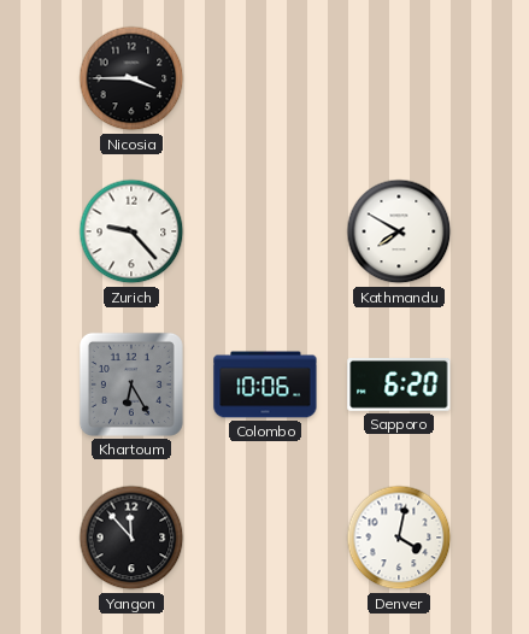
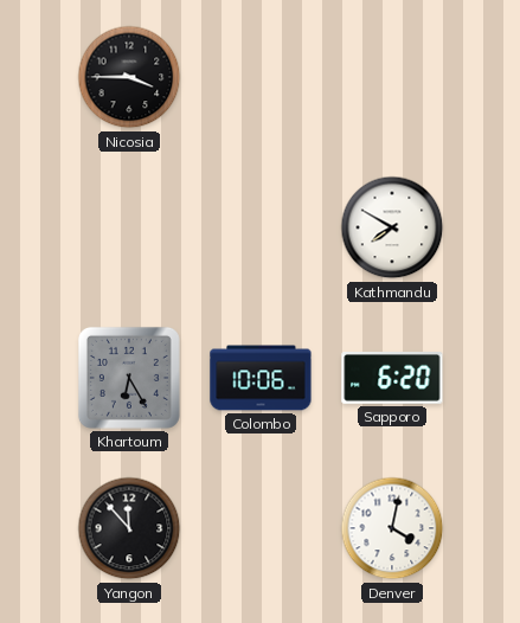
Zurich: 9:23 -> none
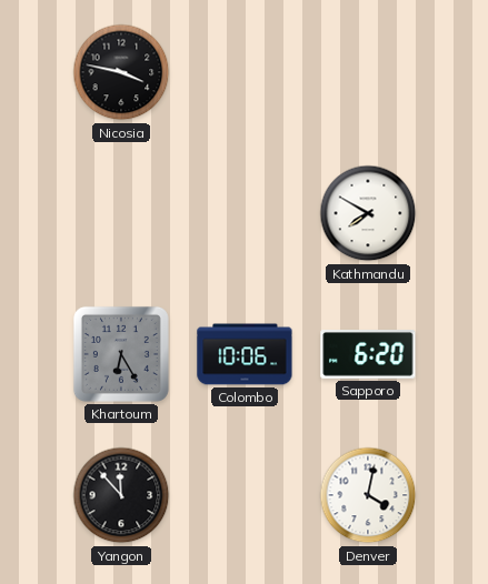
Nicosia: 3:45 -> 3:47
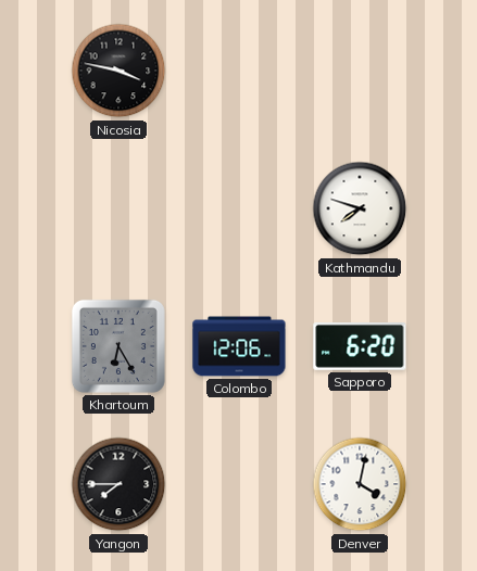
Kathmandu: 7:50 -> 7:48
Colombo: 10:06 -> 12:06
Yangon: 11:53 -> 7:45
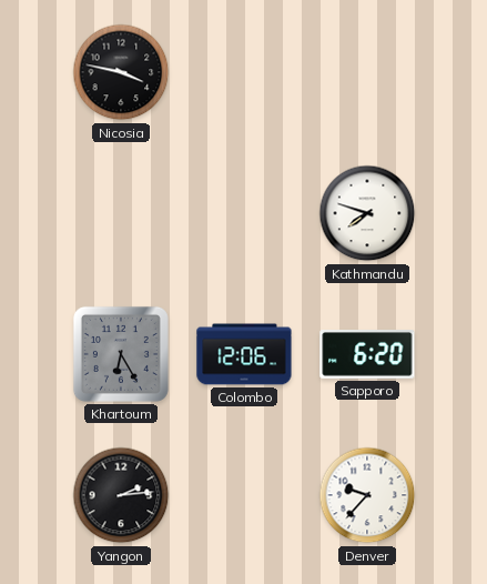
Yangon: 7:45 -> 2:14
Denver: 4:02 -> 9:37
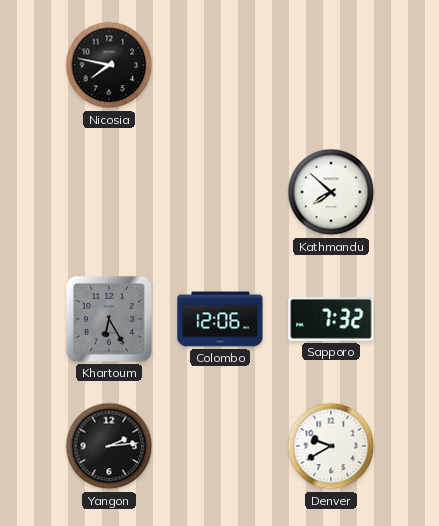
Nicosia: 3:47 -> 7:47
Kathmandu: 7:48 -> 7:52
Sapporo: 6:20 -> 7:32
Denver: 9:37 -> 9:40
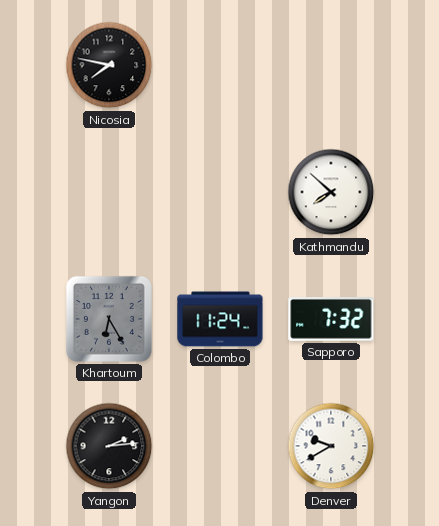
Colombo: 12:06 -> 11:24
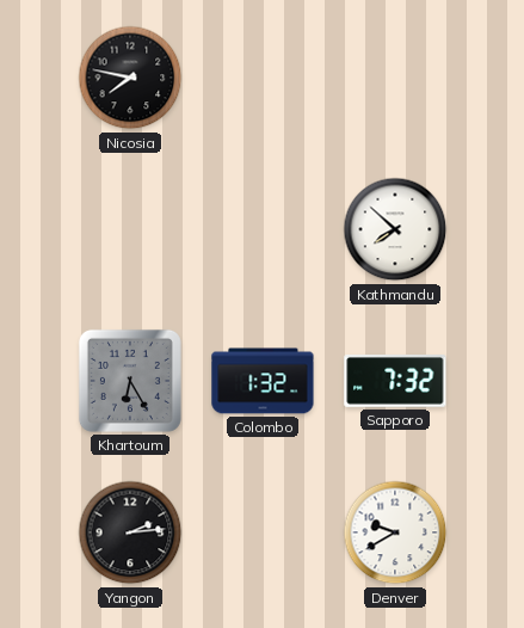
Colombo: 11:24 -> 1:32
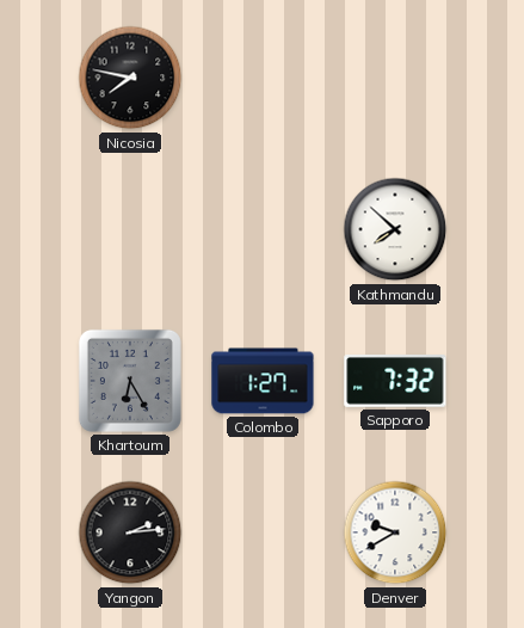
Colombo: 1:32 -> 1:27
